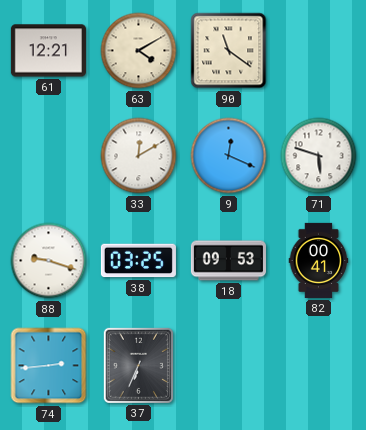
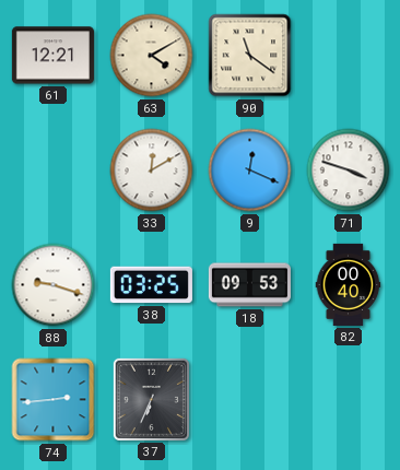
71: 5:48 -> 3:48
82: 00:41 -> 00:40
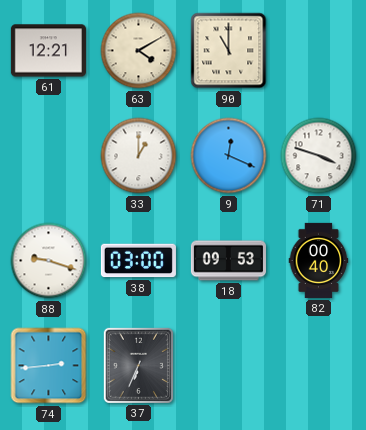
90: 11:21 -> 11:00
33: 12:10 -> 1:00
38: 03:25 -> 03:00
